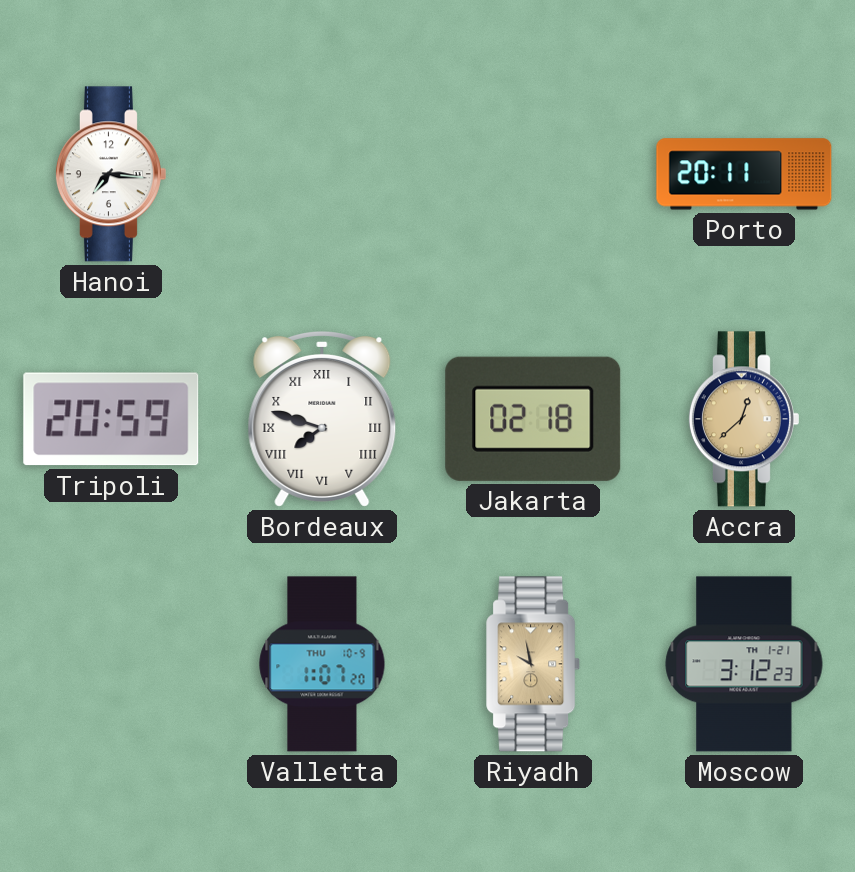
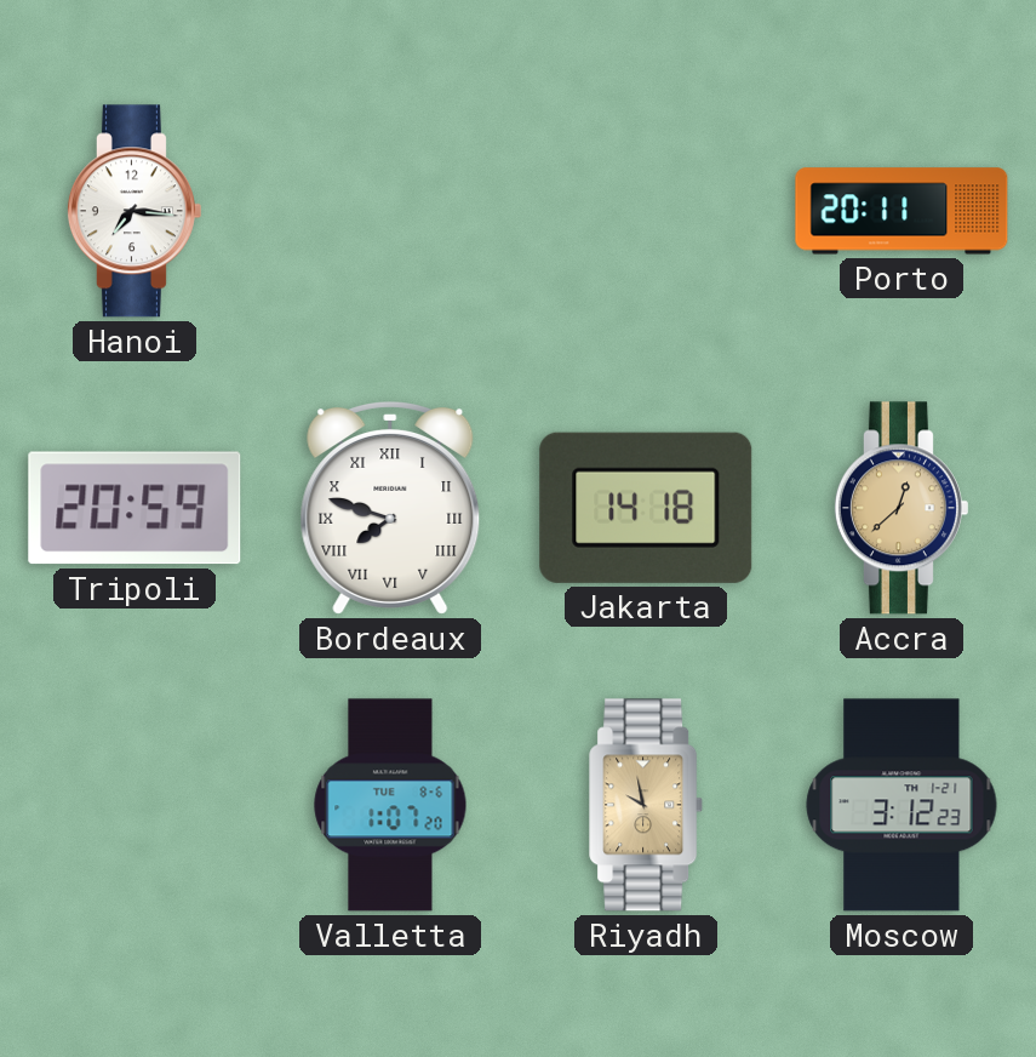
Jakarta: 02:18 -> 14:18
Valletta date: THU 10-9 -> TUE 8-6
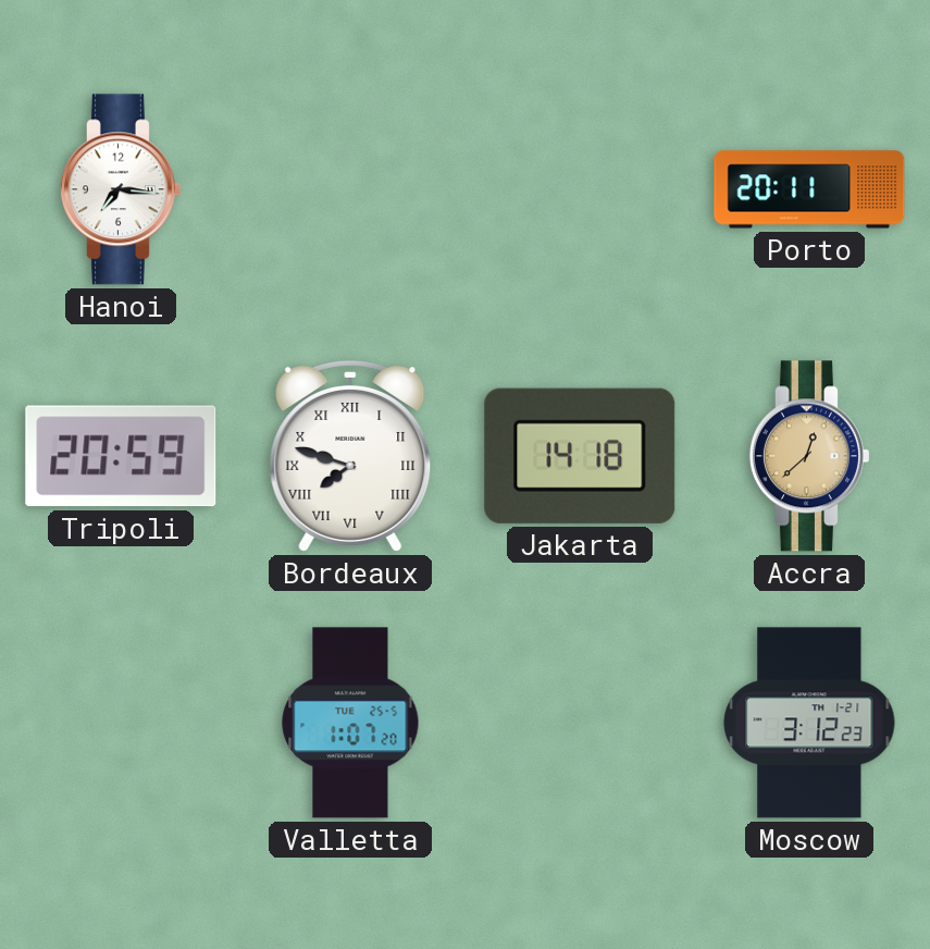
Valletta date: TUE 8-6 -> TUE 25-5
Riyadh: 9:58 -> none
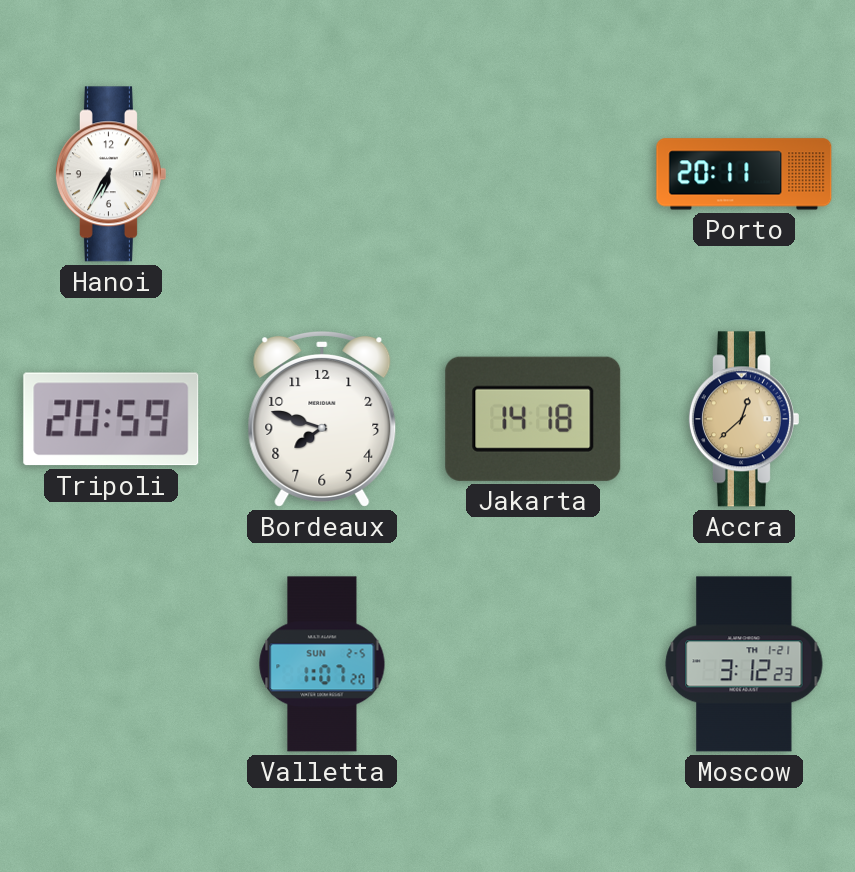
Hanoi: 7:16 -> 6:35
Bordeaux numerals: Roman -> Arabic
Valletta date: TUE 25-5 -> SUN 2-5
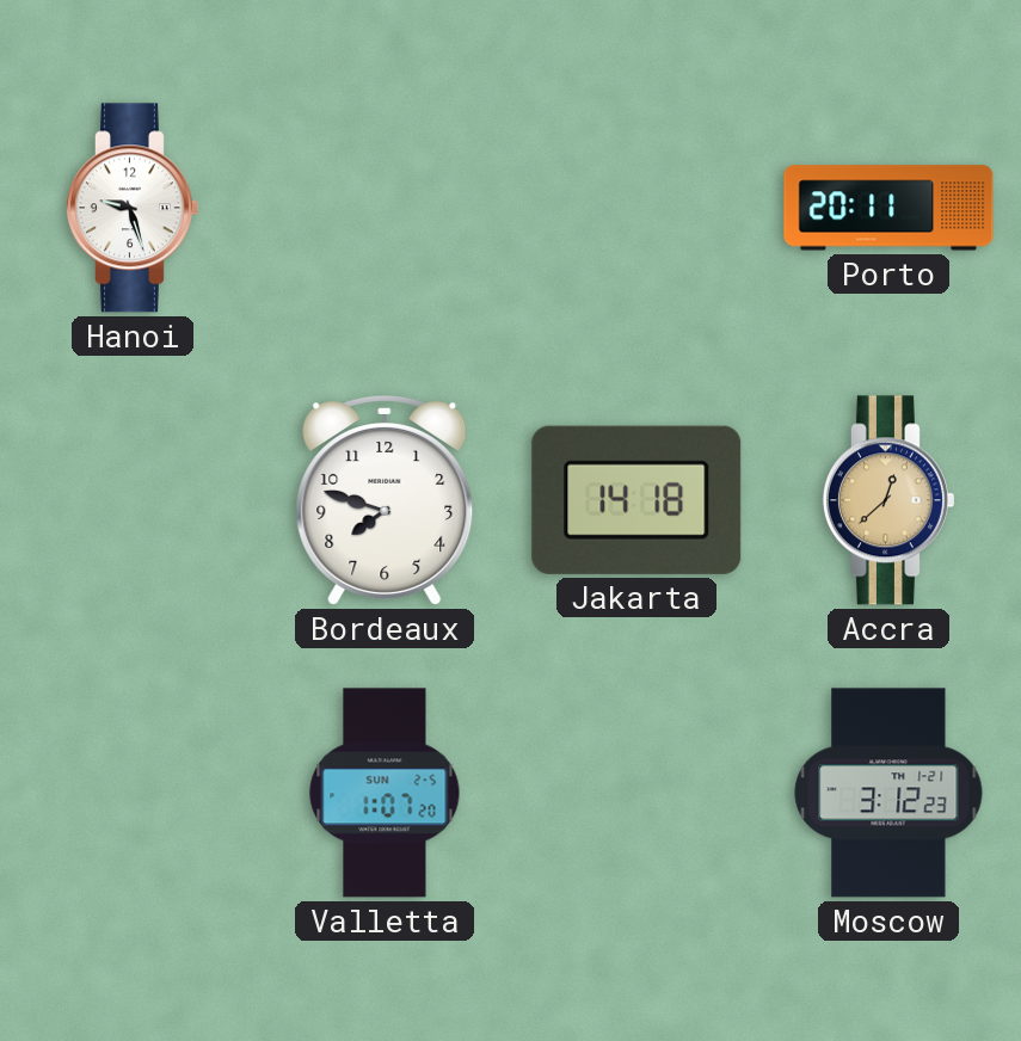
Hanoi: 6:35 -> 9:27
Tripoli: 20:59 -> none
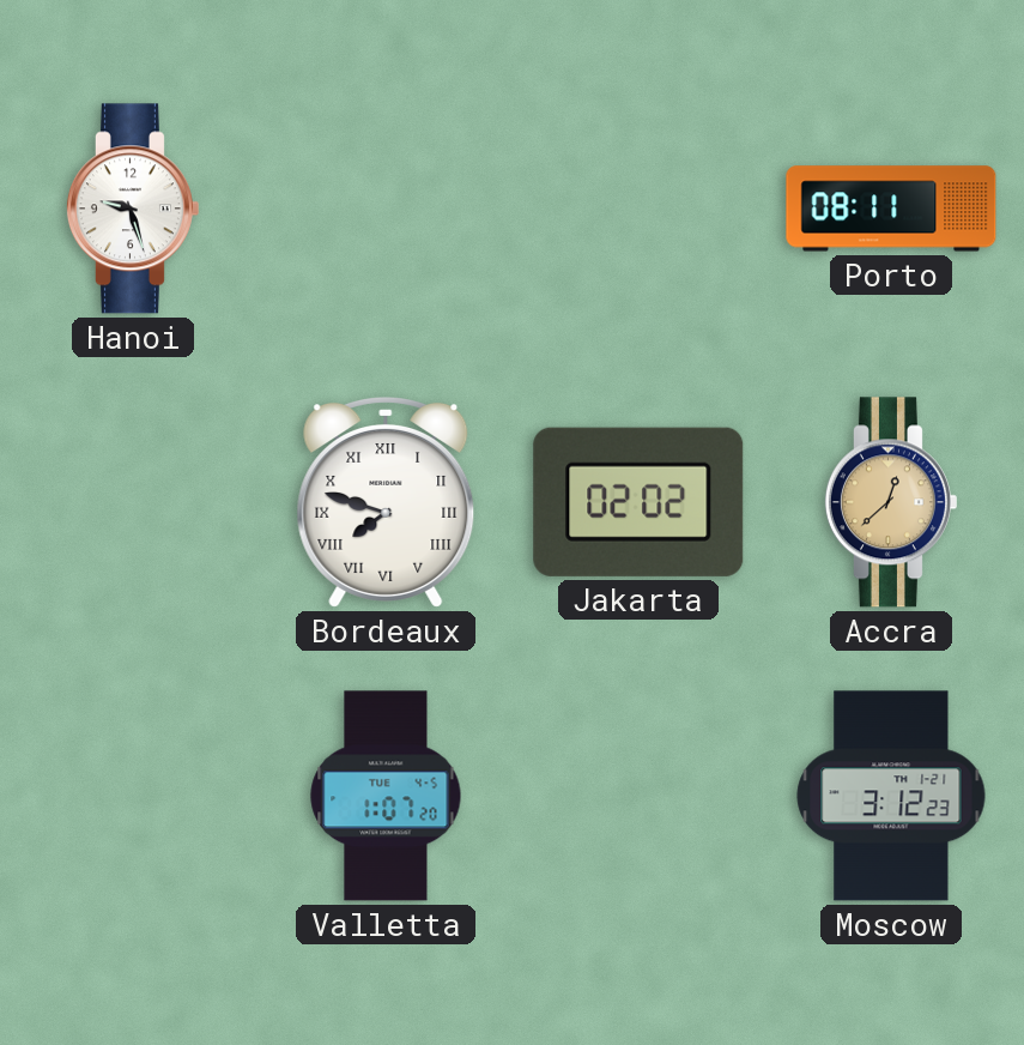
Porto: 20:11 -> 08:11
Bordeaux numerals: Arabic -> Roman
Jakarta: 14:18 -> 02:02
Valletta date: SUN 2-5 -> TUE 4-5
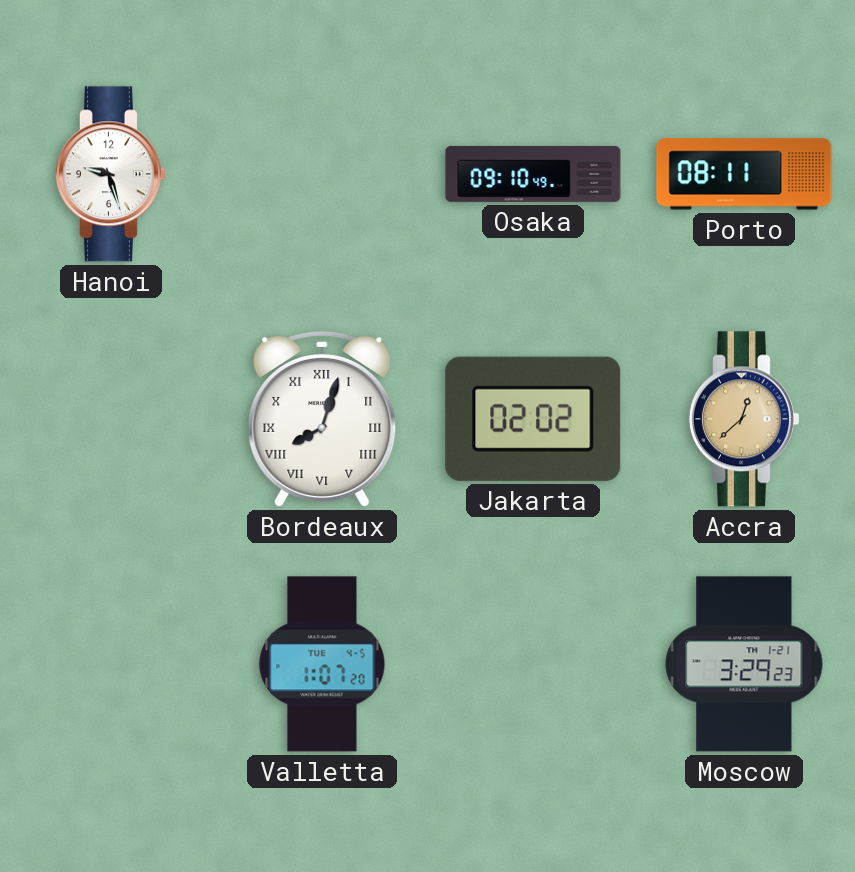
Osaka: none -> 09:10
Bordeaux: 7:48 -> 8:03
Moscow: 3:12 -> 3:29
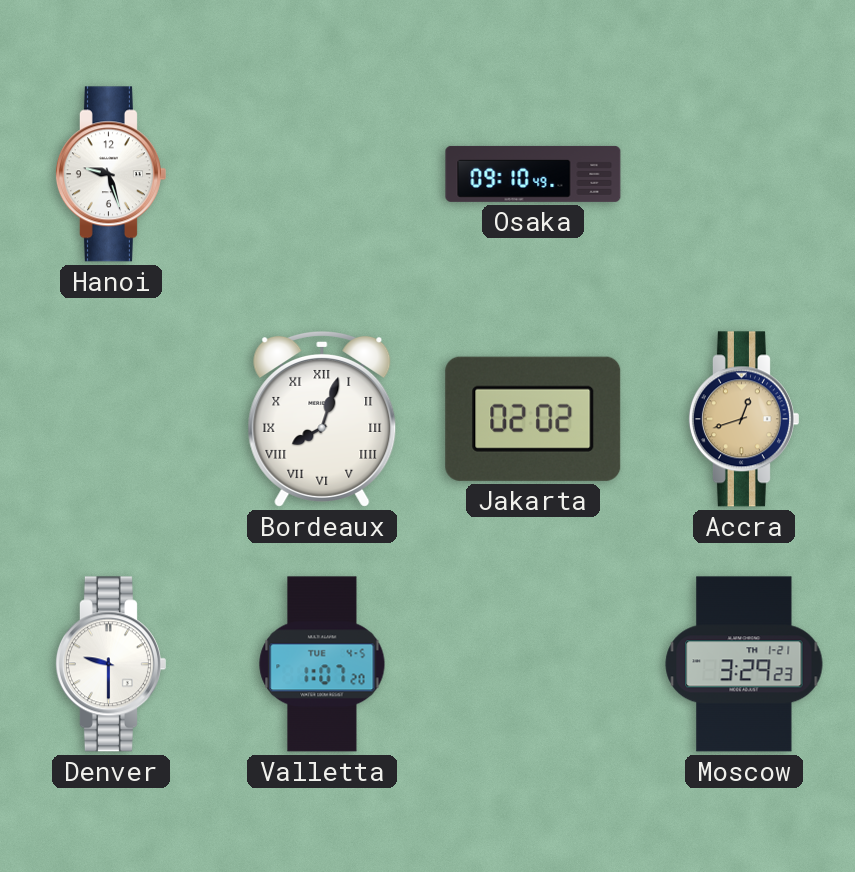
Porto: 08:11 -> none
Accra: 12:38 -> 12:42
Denver: none -> 9:30
